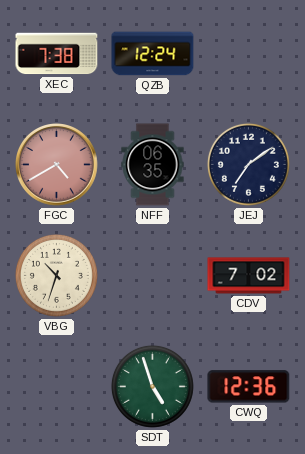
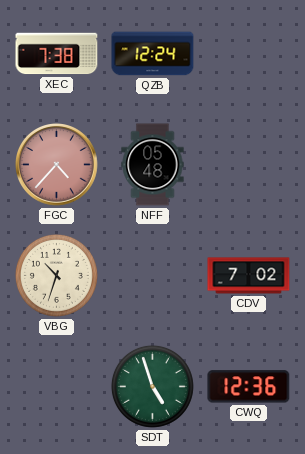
FGC: 4:40 -> 4:37
NFF: 06:35 -> 05:48
JEJ: 7:09 -> none
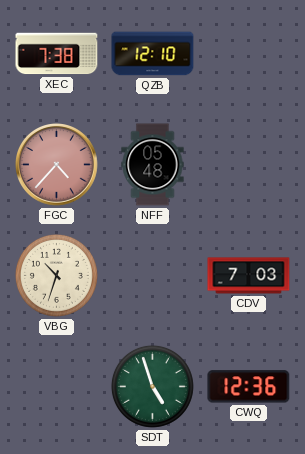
QZB: 12:24 -> 12:10
CDV: 7:02 -> 7:03
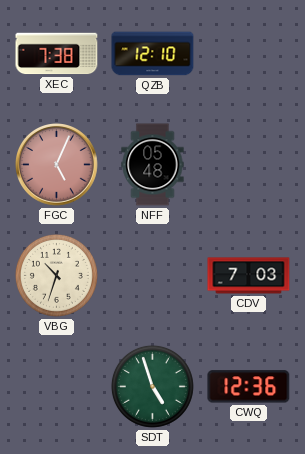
FGC: 4:37 -> 5:04
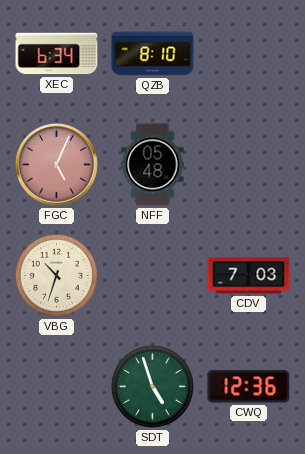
XEC: 7:38 -> 6:34
QZB: 12:10 -> 8:10
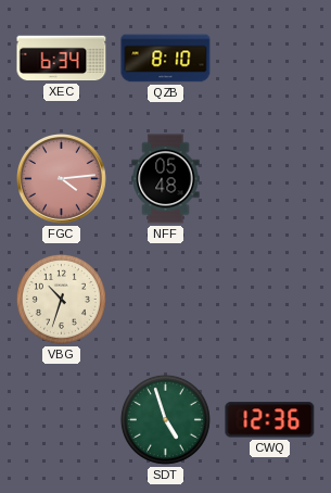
FGC: 5:04 -> 4:14
CDV: 7:03 -> none
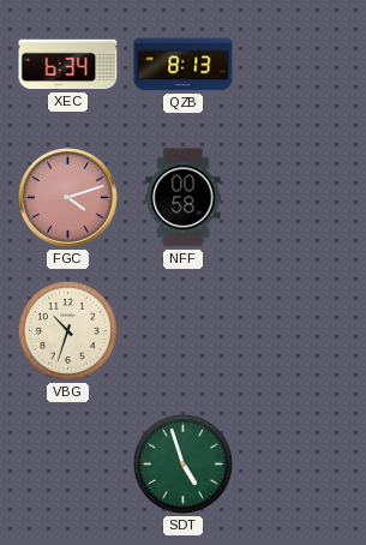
QZB: 8:10 -> 8:13
FGC: 4:14 -> 4:12
NFF: 05:48 -> 00:58
CWQ: 12:36 -> none
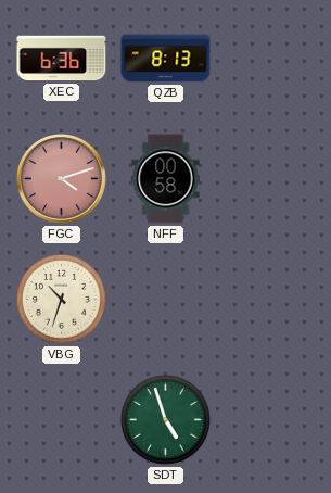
XEC: 6:34 -> 6:36
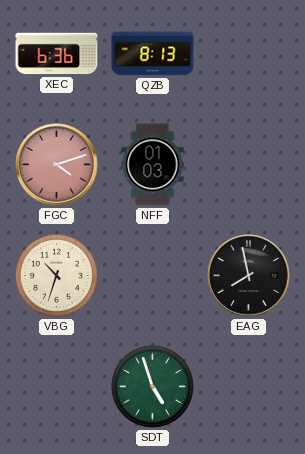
NFF: 00:58 -> 01:03
EAG: none -> 7:58
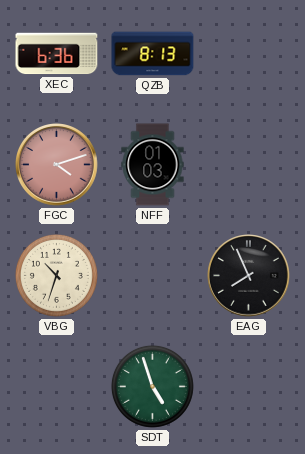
EAG: 7:58 -> 7:56
